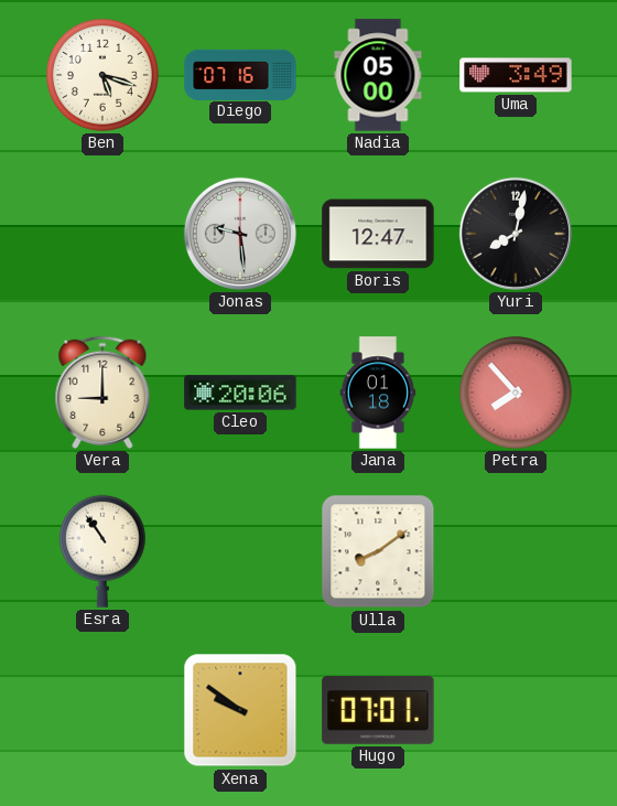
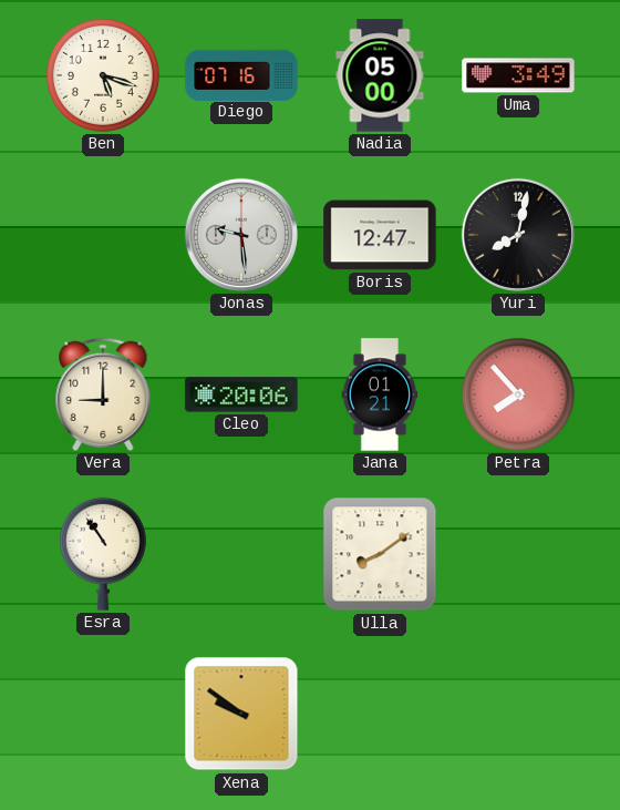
Jana: 01:18 -> 01:21
Hugo: 07:01 -> none
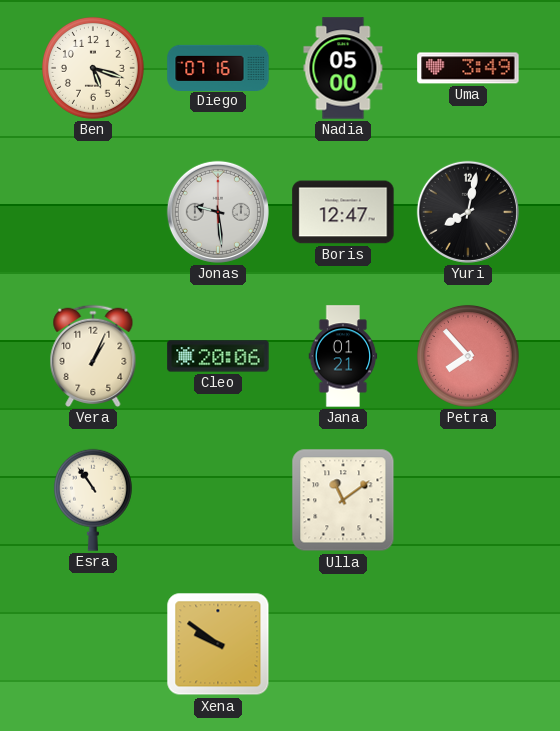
Vera: 9:00 -> 1:04
Ulla: 8:09 -> 11:09
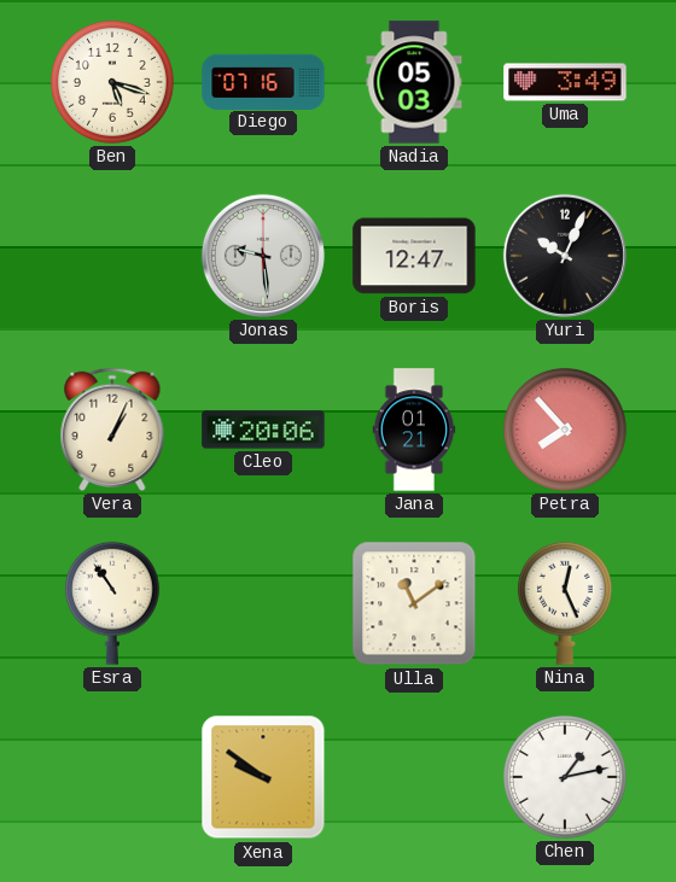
Nadia: 05:00 -> 05:03
Yuri: 8:02 -> 10:04
Nina: none -> 12:26
Chen: none -> 1:13
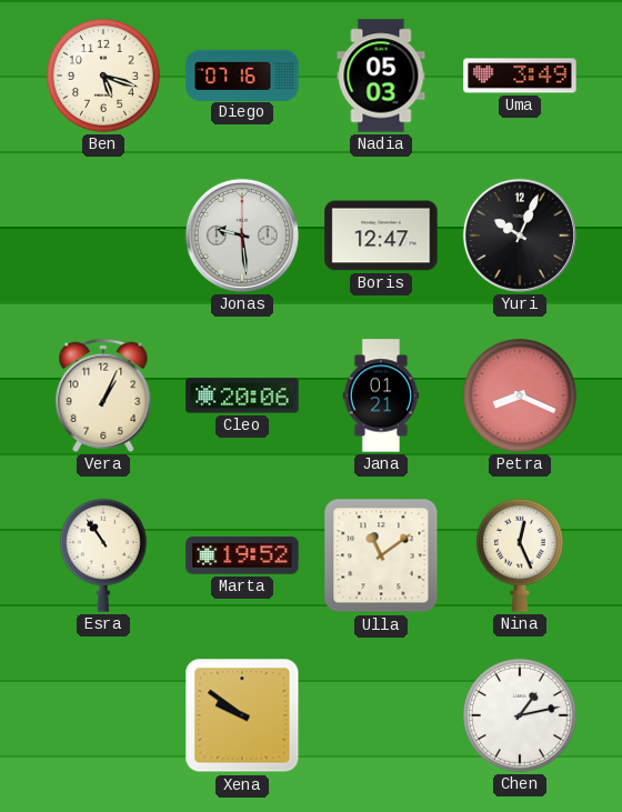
Petra: 7:53 -> 8:19
Marta: none -> 19:52
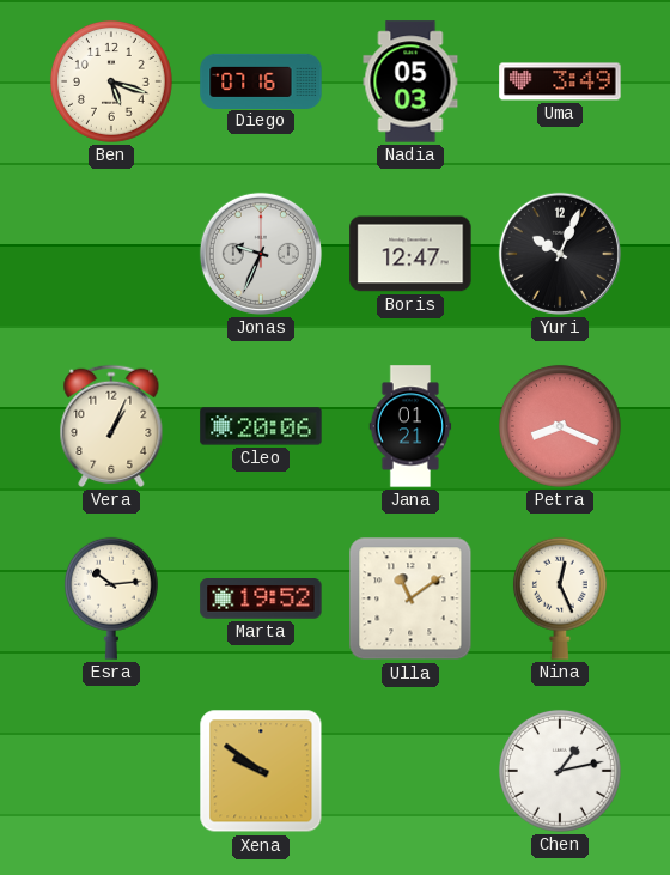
Jonas: 9:29 -> 9:34
Esra: 10:54 -> 10:14
